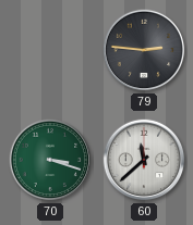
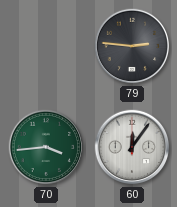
70: 3:18 -> 3:44
60: 11:38 -> 12:06
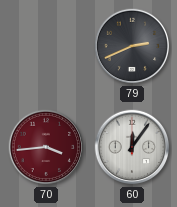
79: 2:46 -> 2:41
70 dial: green -> burgundy
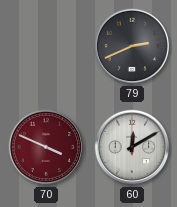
70: 3:44 -> 3:49
60: 12:06 -> 12:10
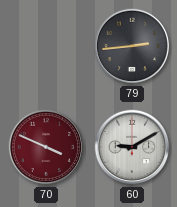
79: 2:41 -> 2:44
60: 12:10 -> 9:10
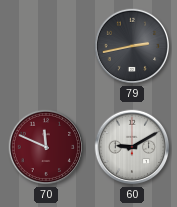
79: 2:44 -> 2:43
70: 3:49 -> 11:49
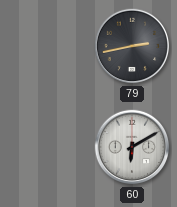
70: 11:49 -> none
60: 9:10 -> 6:10
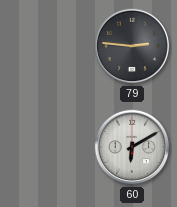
79: 2:43 -> 2:46
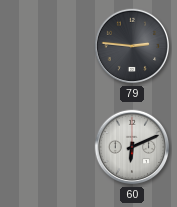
60: 6:10 -> 6:11
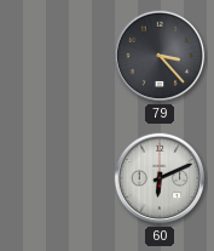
79: 2:46 -> 3:23
